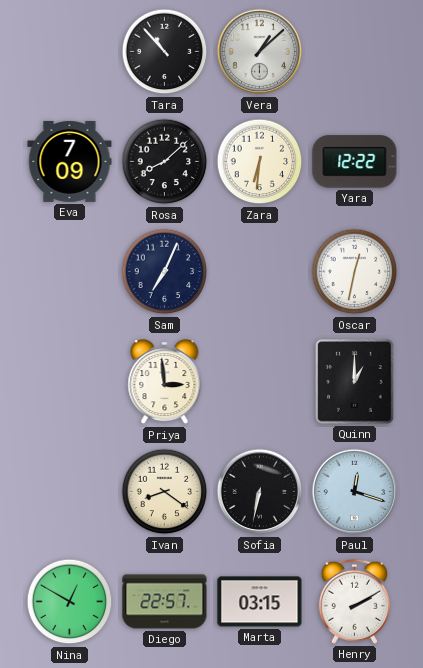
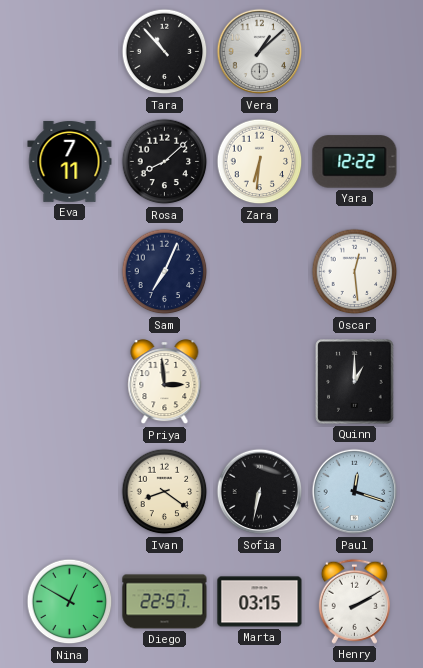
Eva: 7:09 -> 7:11
Oscar: 12:32 -> 12:29
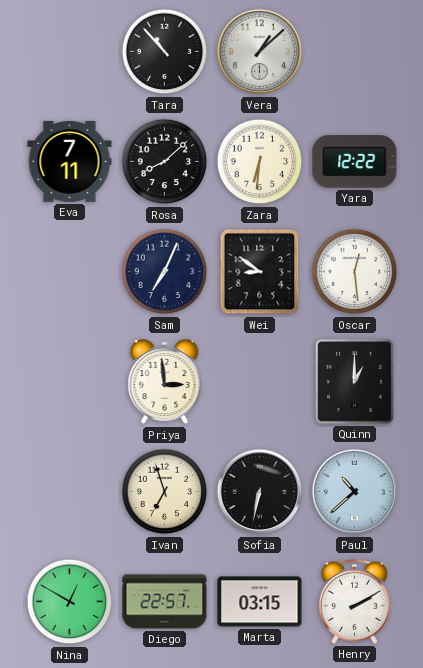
Wei: none -> 8:51
Ivan: 8:21 -> 6:57
Paul: 12:18 -> 10:38
